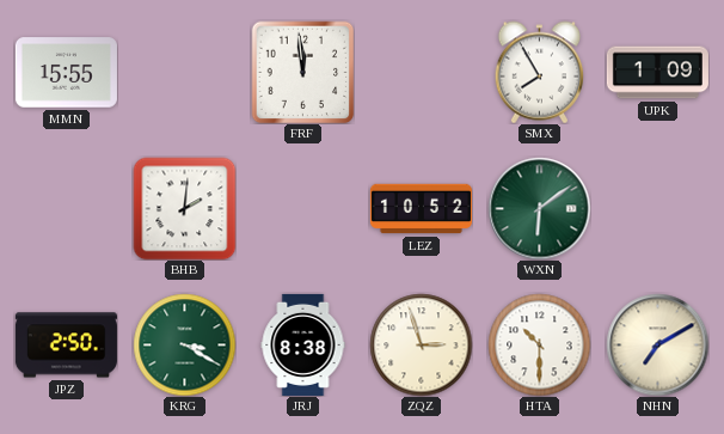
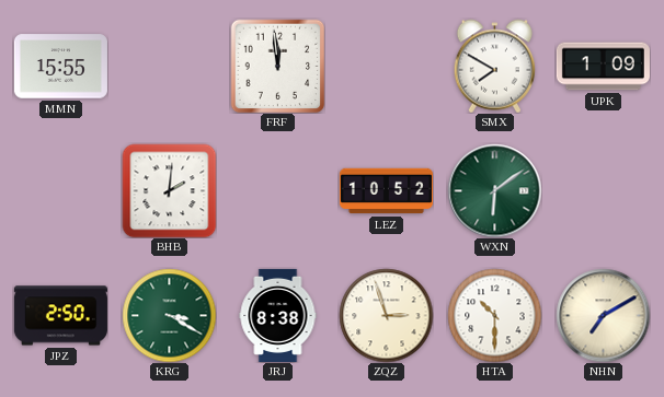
SMX: 7:55 -> 7:50
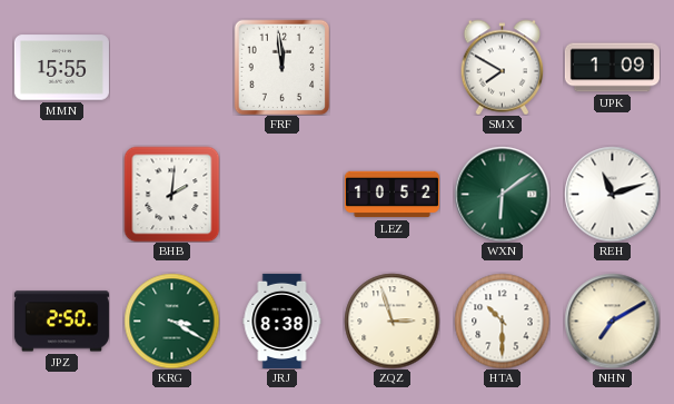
REH: none -> 11:12
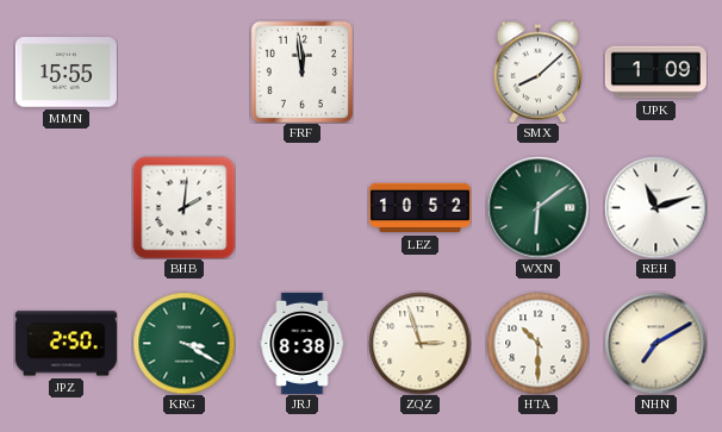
SMX: 7:50 -> 8:08
